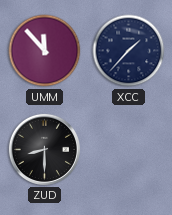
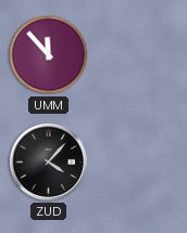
XCC: 1:37 -> none
ZUD: 8:30 -> 4:07
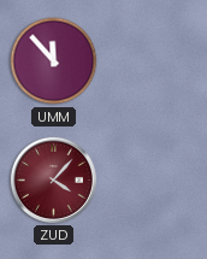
ZUD dial: black -> burgundy
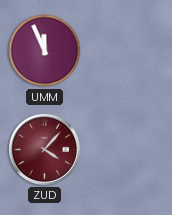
UMM: 11:53 -> 11:56
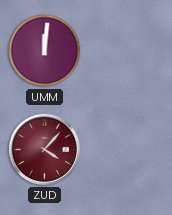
UMM: 11:56 -> 12:01
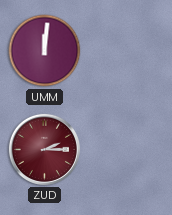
ZUD: 4:07 -> 2:15
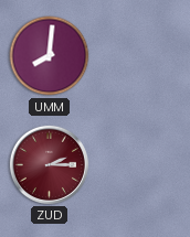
UMM: 12:01 -> 8:01
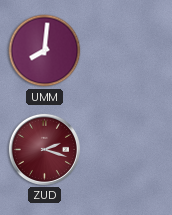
ZUD: 2:15 -> 2:18
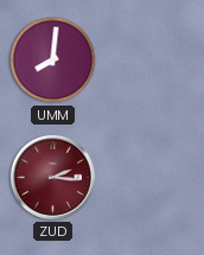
ZUD: 2:18 -> 2:16
